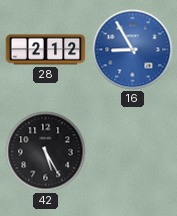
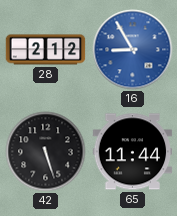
42: 5:25 -> 5:27
65: none -> 11:44
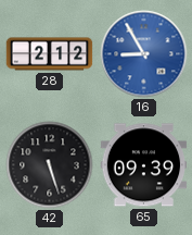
65: 11:44 -> 09:39
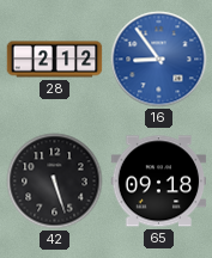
16: 8:55 -> 8:54
65: 09:39 -> 09:18
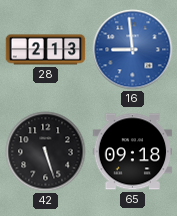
28: 2:12 -> 2:13
16: 8:54 -> 8:59
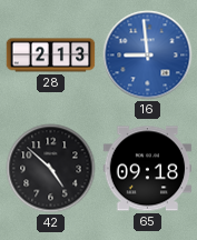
42: 5:27 -> 4:52
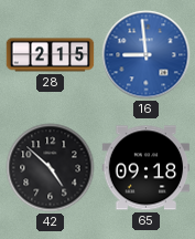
28: 2:13 -> 2:15
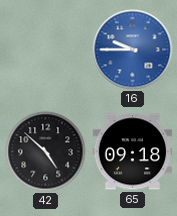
28: 2:15 -> none
16: 8:59 -> 9:45
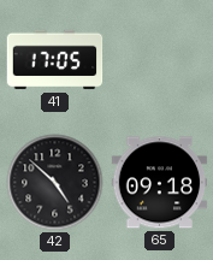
41: none -> 17:05
16: 9:45 -> none
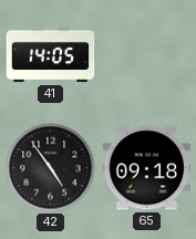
41: 17:05 -> 14:05
42: 4:52 -> 4:54
